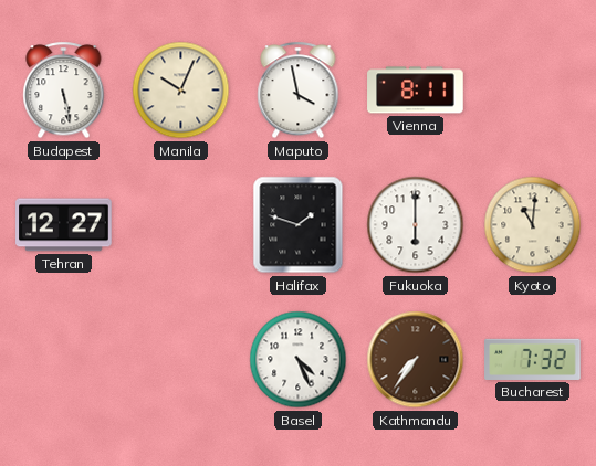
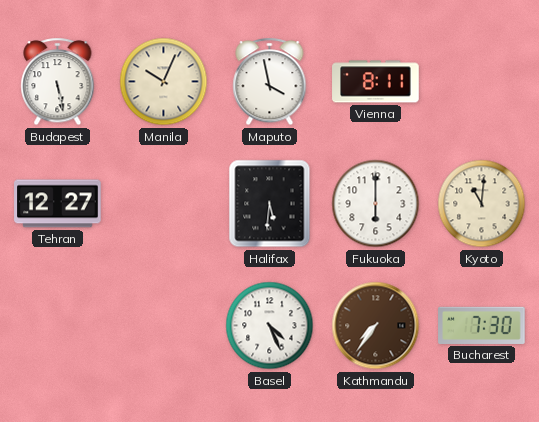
Halifax: 1:48 -> 5:31
Bucharest: 7:32 -> 7:30
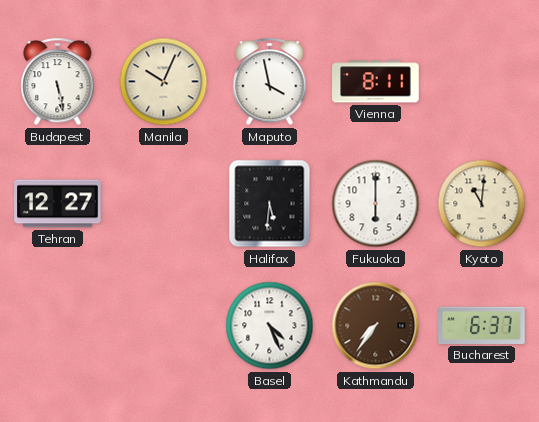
Bucharest: 7:30 -> 6:37
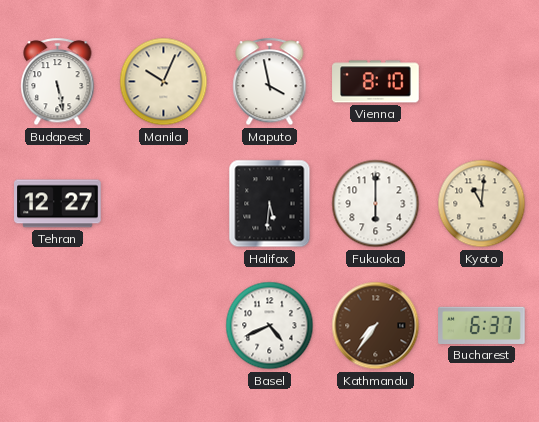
Vienna: 8:11 -> 8:10
Basel: 4:26 -> 4:41
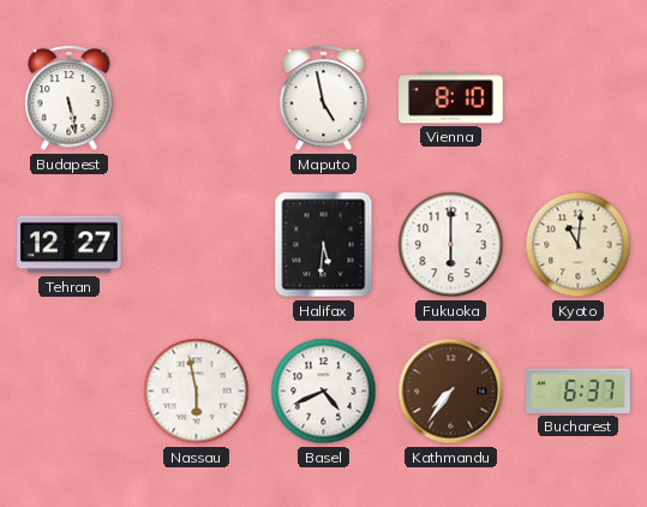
Manila: 10:04 -> none
Maputo: 3:58 -> 4:58
Nassau: none -> 5:58
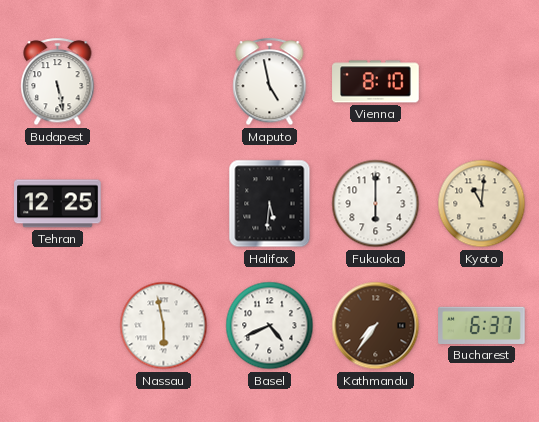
Tehran: 12:27 -> 12:25
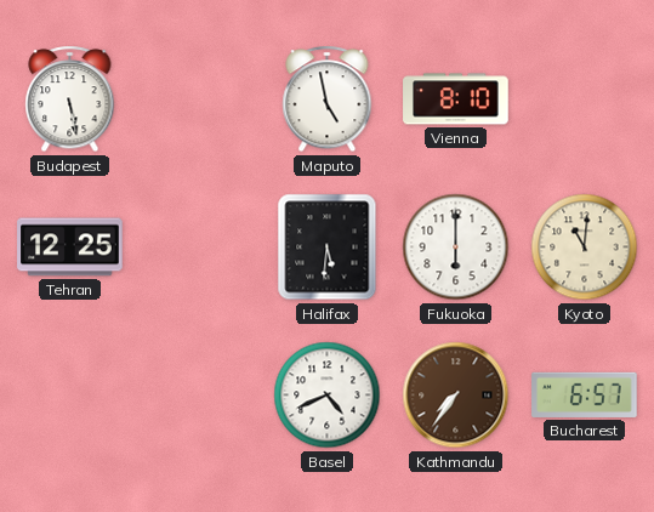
Nassau: 5:58 -> none
Bucharest: 6:37 -> 6:57
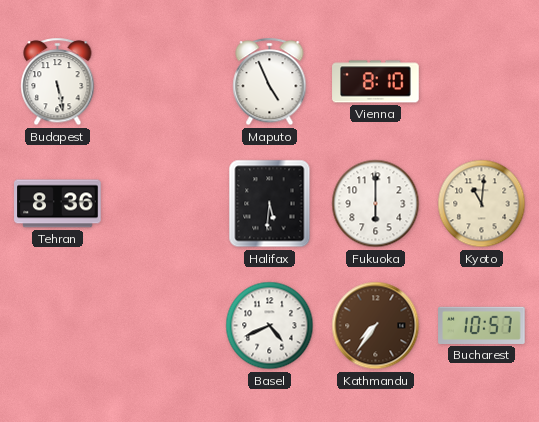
Maputo: 4:58 -> 4:56
Tehran: 12:25 -> 8:36
Bucharest: 6:57 -> 10:57
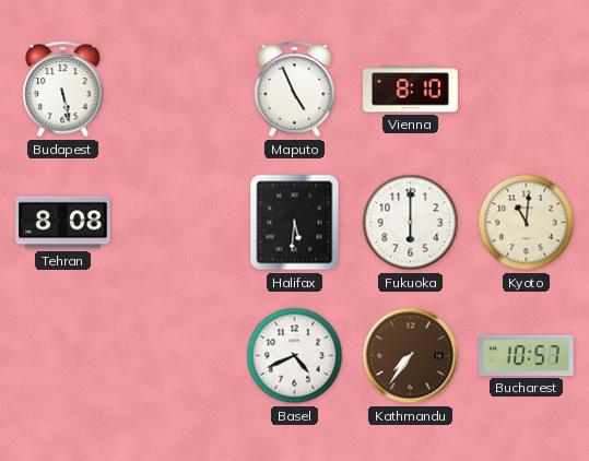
Tehran: 8:36 -> 8:08
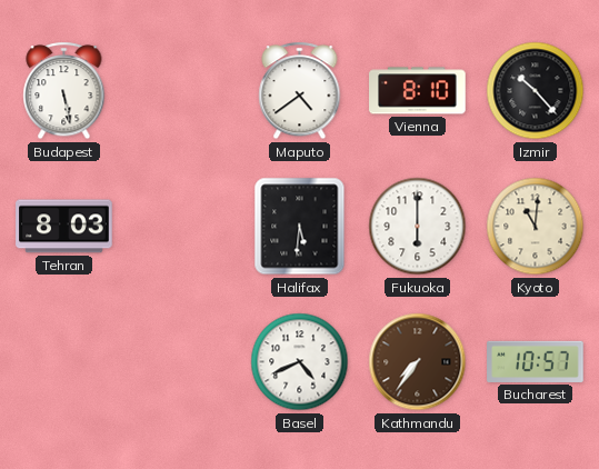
Maputo: 4:56 -> 4:39
Izmir: none -> 10:23
Tehran: 8:08 -> 8:03
